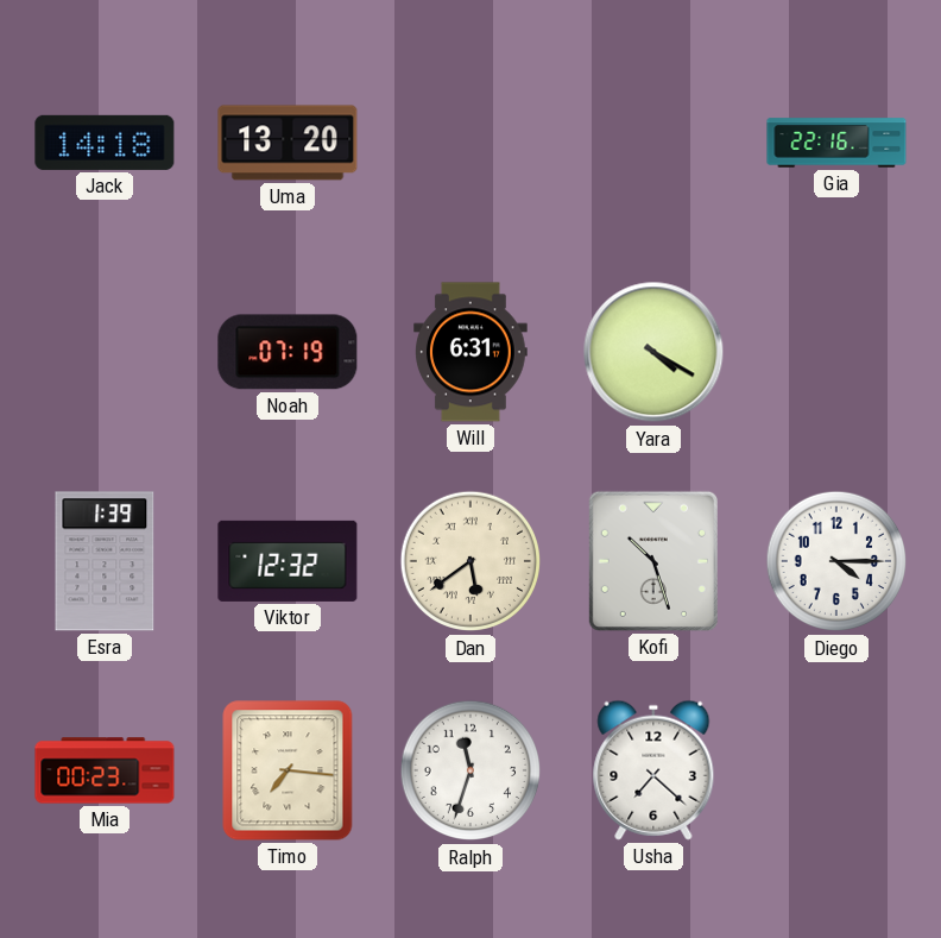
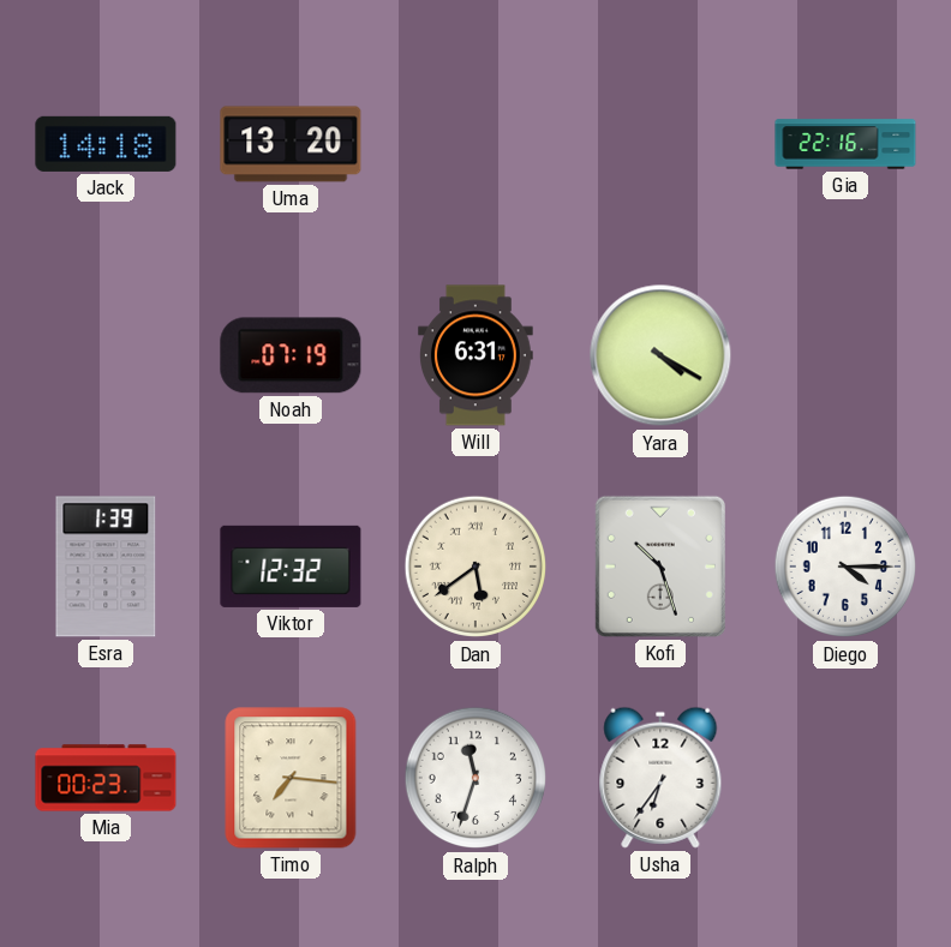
Usha: 7:22 -> 6:36
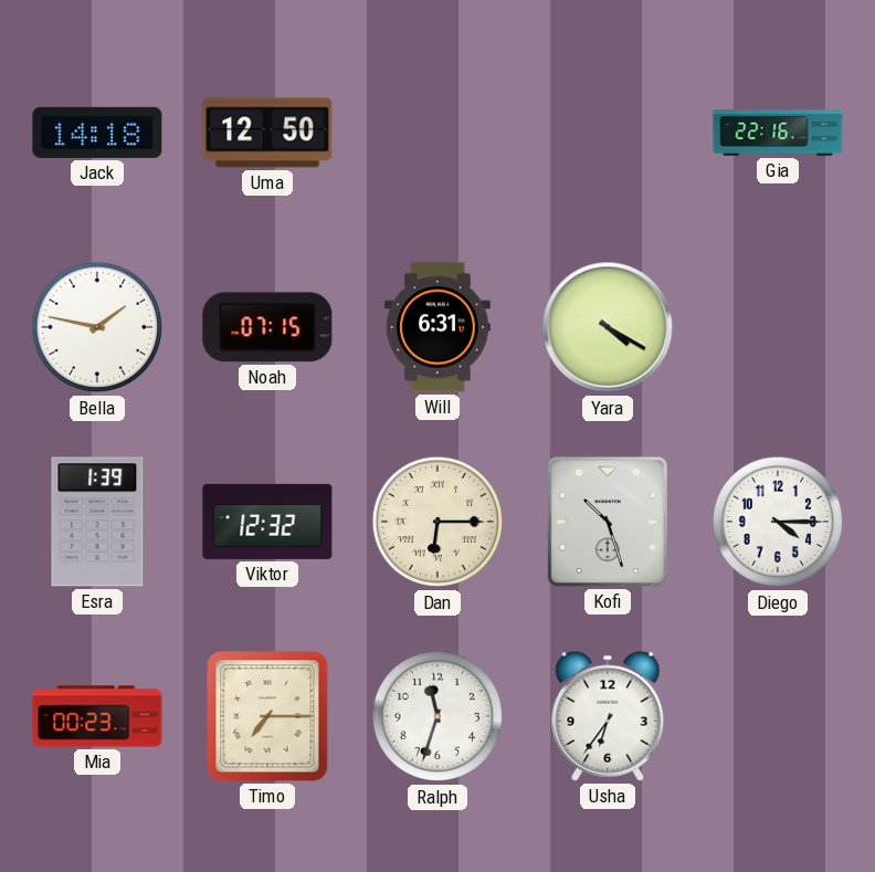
Uma: 13:20 -> 12:50
Bella: none -> 1:47
Noah: 07:19 -> 07:15
Dan: 5:39 -> 6:15
Timo: 7:16 -> 7:15
